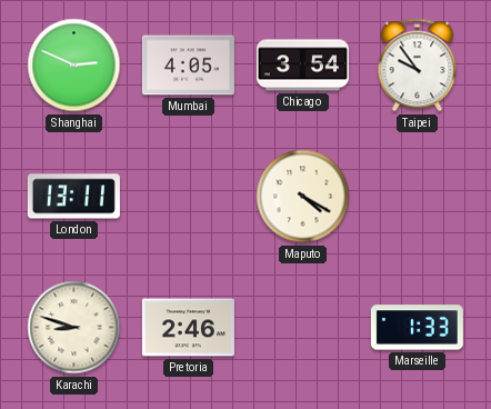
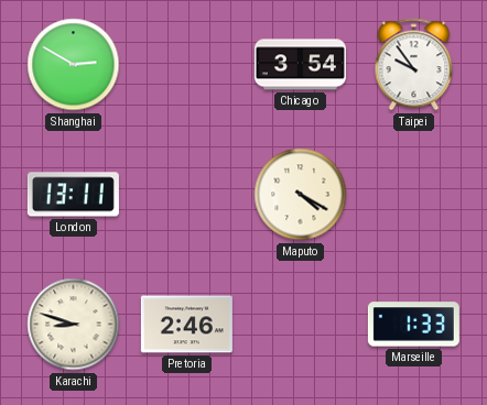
Shanghai: 2:49 -> 2:50
Mumbai: 4:05 -> none
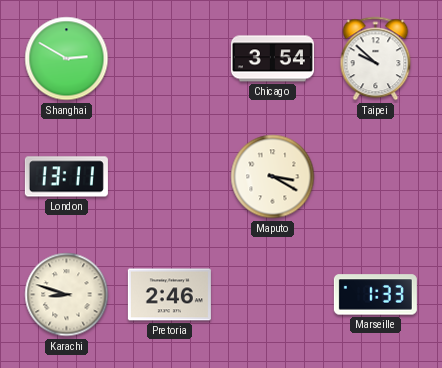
Taipei: 9:54 -> 9:52
Maputo: 4:20 -> 3:20
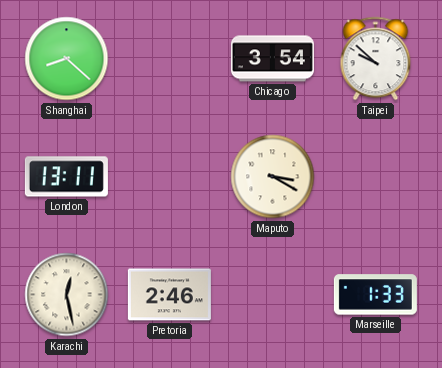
Shanghai: 2:50 -> 8:22
Karachi: 8:48 -> 12:28
